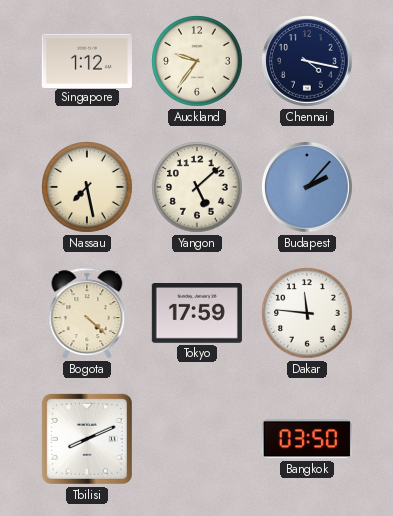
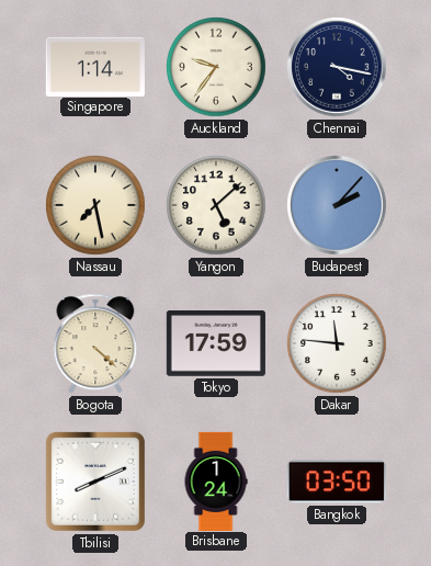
Singapore: 1:12 -> 1:14
Brisbane: none -> 1:24
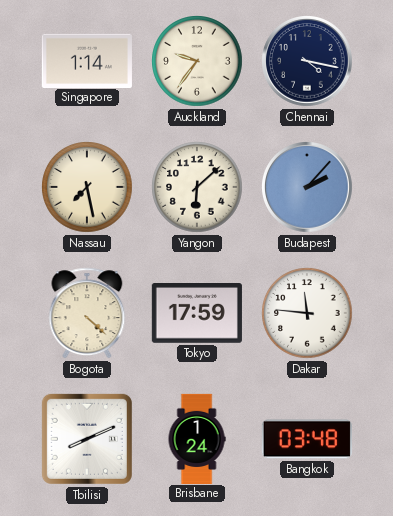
Yangon: 5:08 -> 6:08
Bangkok: 03:50 -> 03:48
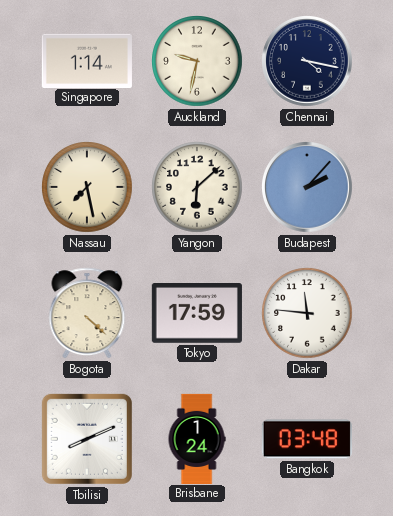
Auckland: 9:36 -> 9:32
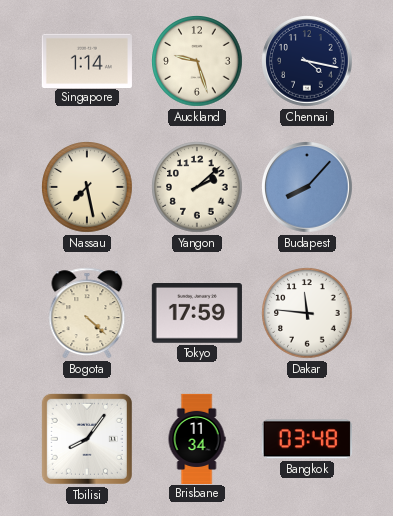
Auckland: 9:32 -> 9:27
Yangon: 6:08 -> 2:08
Budapest: 2:07 -> 8:07
Tbilisi: 8:11 -> 8:06
Brisbane: 1:24 -> 11:34
